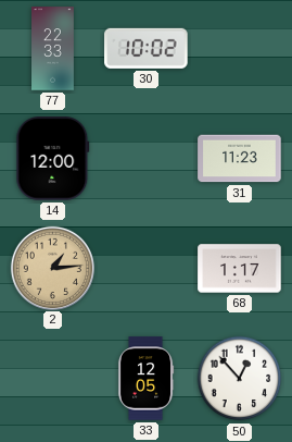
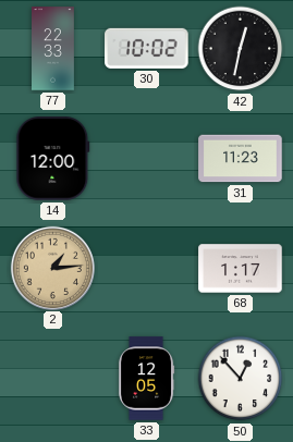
42: none -> 12:32
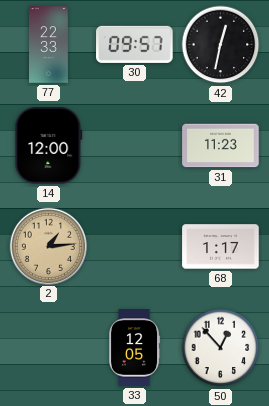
30: 10:02 -> 09:57
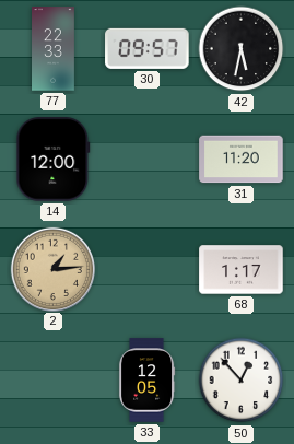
42: 12:32 -> 5:32
31: 11:23 -> 11:20
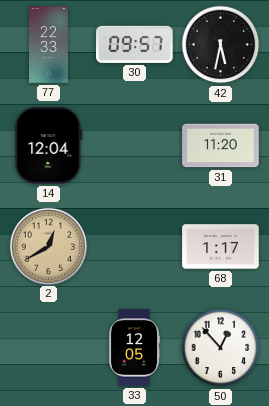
14: 12:00 -> 12:04
2: 1:14 -> 12:40
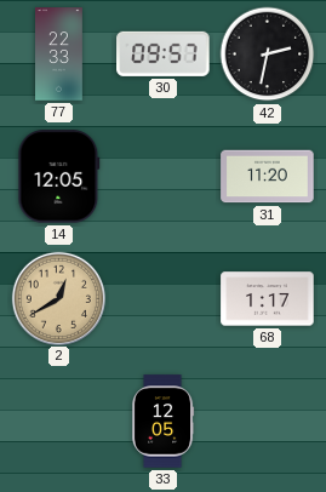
42: 5:32 -> 2:32
14: 12:04 -> 12:05
50: 12:53 -> none
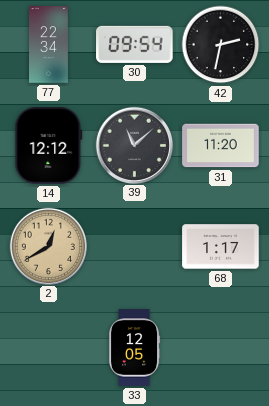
77: 22:33 -> 22:34
30: 09:57 -> 09:54
14: 12:05 -> 12:12
39: none -> 11:08
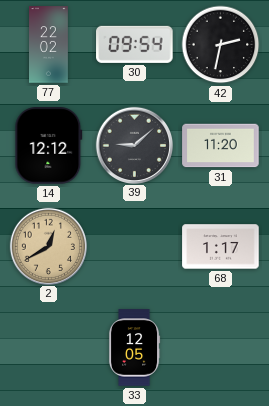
77: 22:34 -> 22:02
39: 11:08 -> 9:08
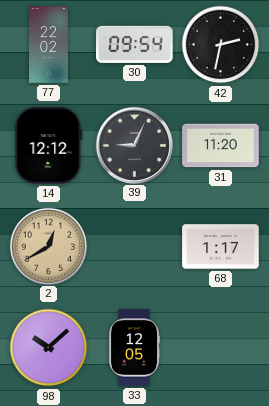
39: 9:08 -> 9:04
98: none -> 10:08
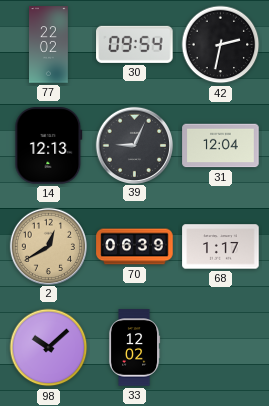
14: 12:12 -> 12:13
31: 11:20 -> 12:04
70: none -> 06:39
33: 12:05 -> 12:02
